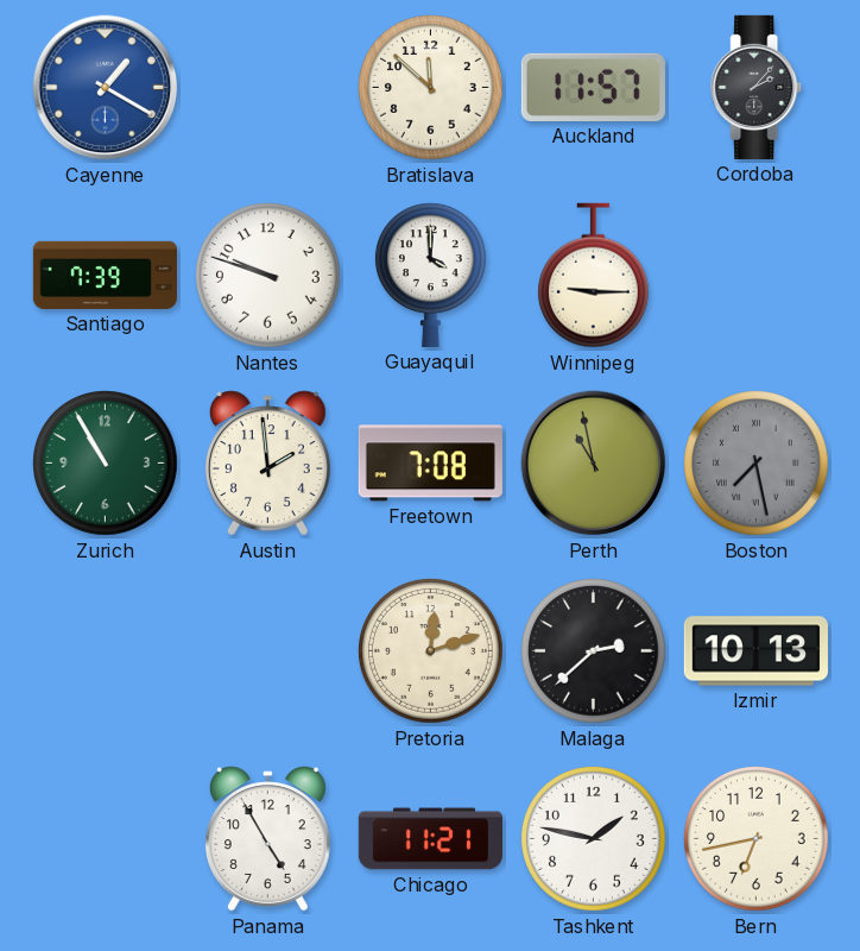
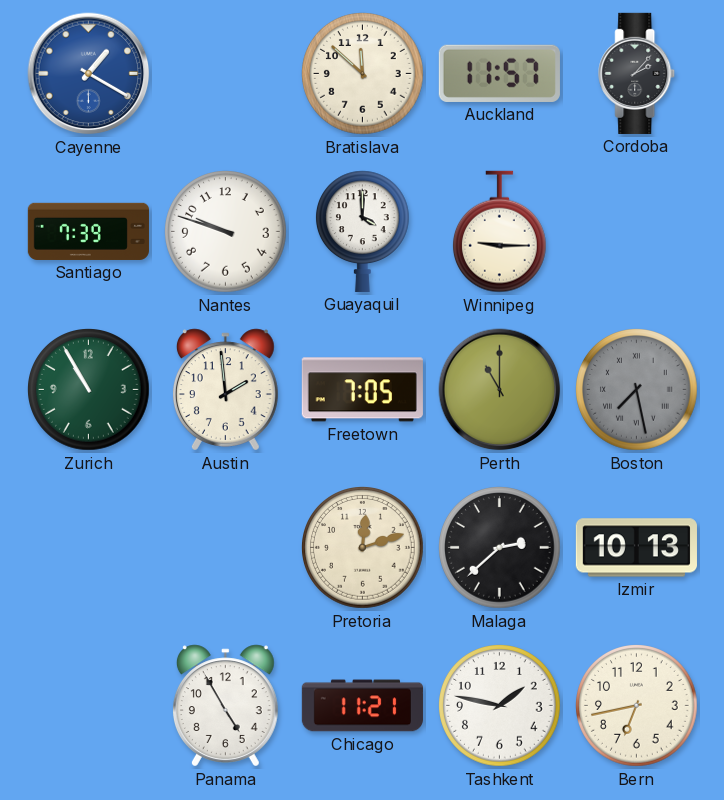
Freetown: 7:08 -> 7:05
Perth: 10:58 -> 11:00
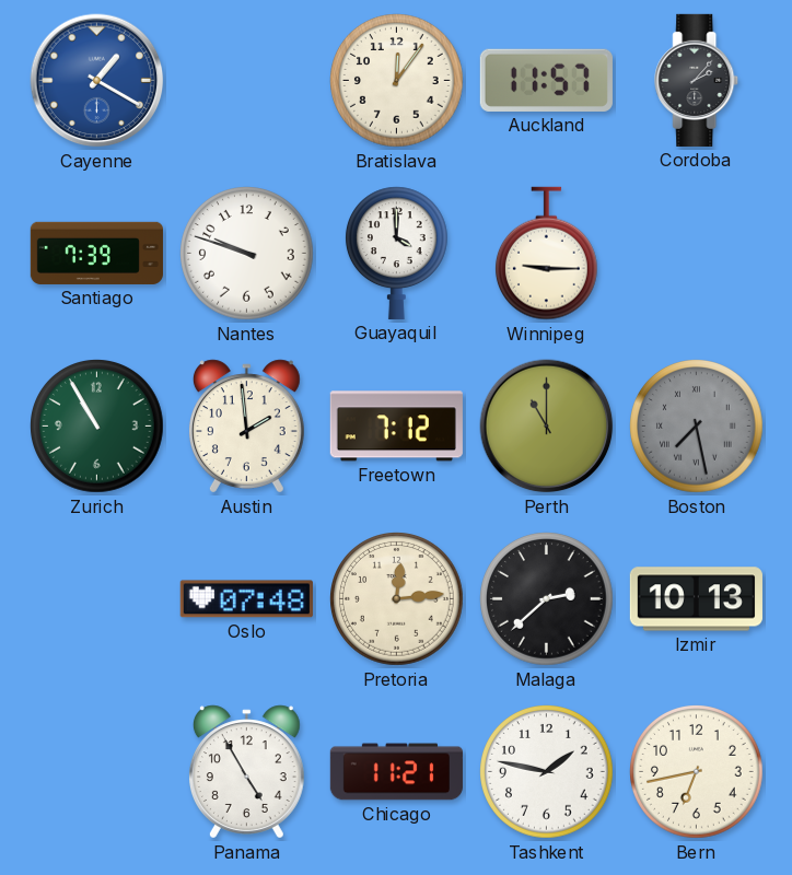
Bratislava: 11:52 -> 12:06
Freetown: 7:05 -> 7:12
Oslo: none -> 07:48
Pretoria: 12:12 -> 12:14
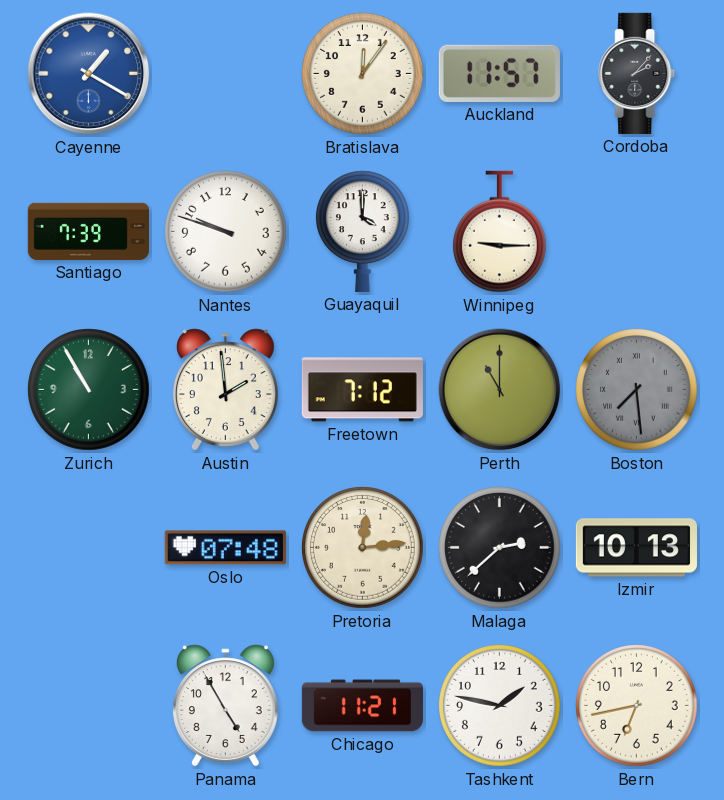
Boston: 7:28 -> 7:29
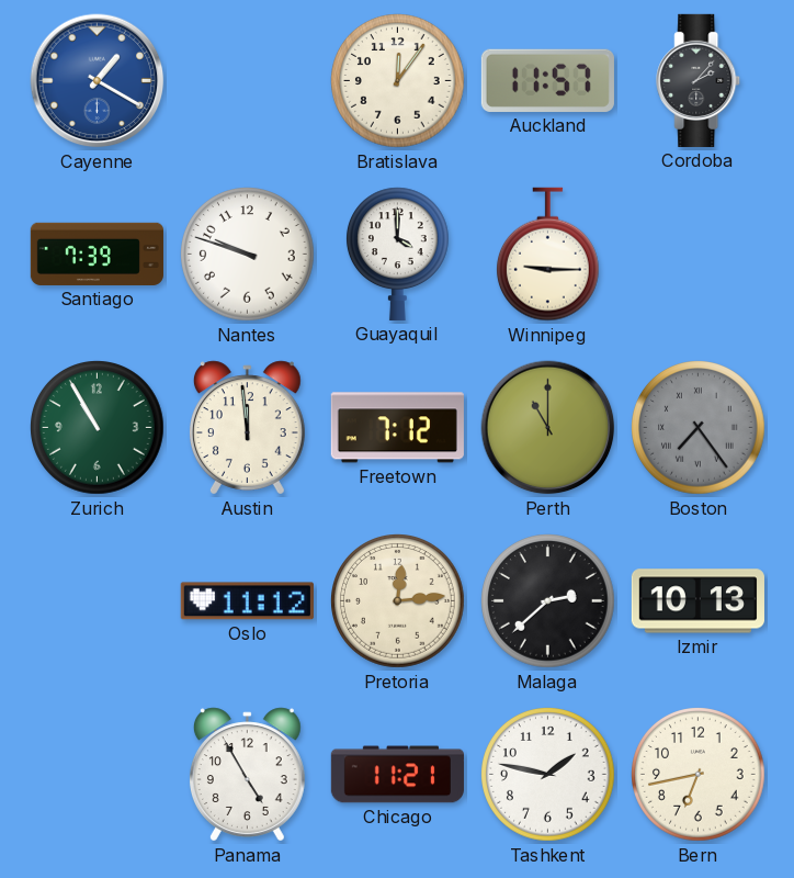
Austin: 1:59 -> 11:59
Boston: 7:29 -> 7:24
Oslo: 07:48 -> 11:12
